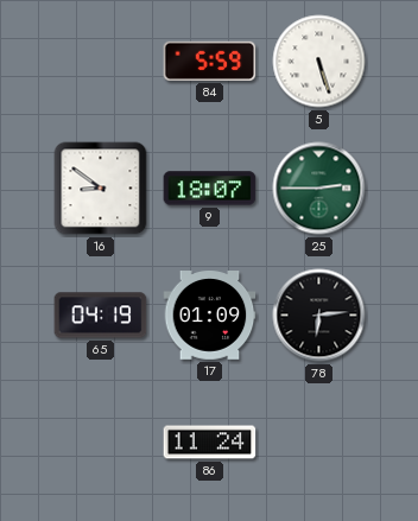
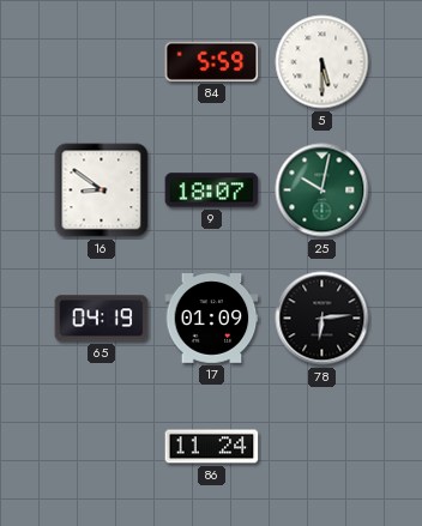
5: 5:27 -> 5:30
25: 2:45 -> 10:02
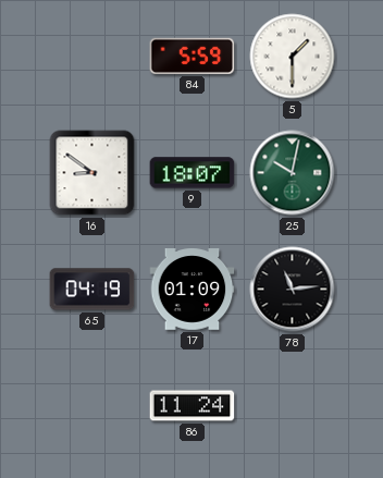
5: 5:30 -> 1:30
78: 6:14 -> 11:14
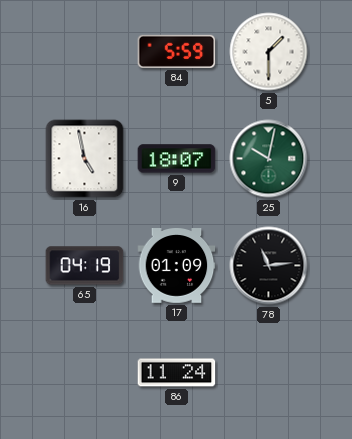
16: 8:51 -> 4:58
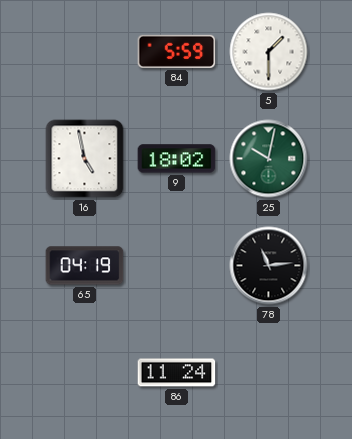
9: 18:07 -> 18:02
17: 01:09 -> none
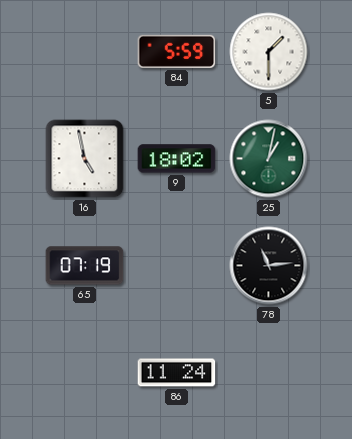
25: 10:02 -> 1:02
65: 04:19 -> 07:19
